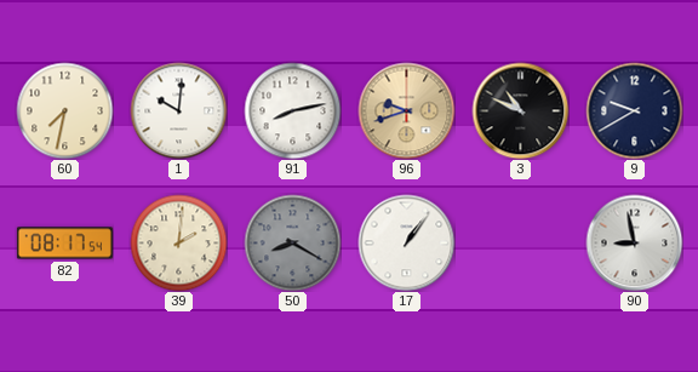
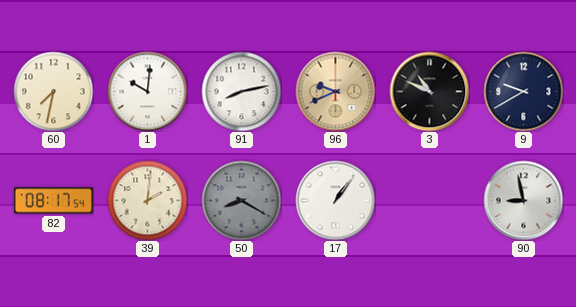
96: 9:42 -> 9:41
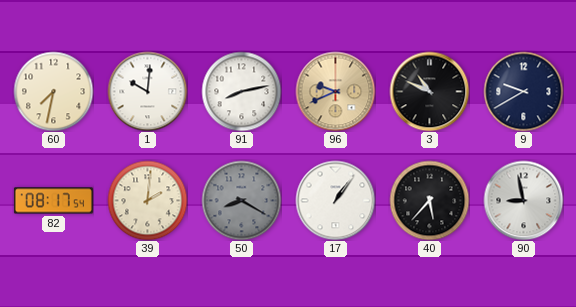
40: none -> 5:37
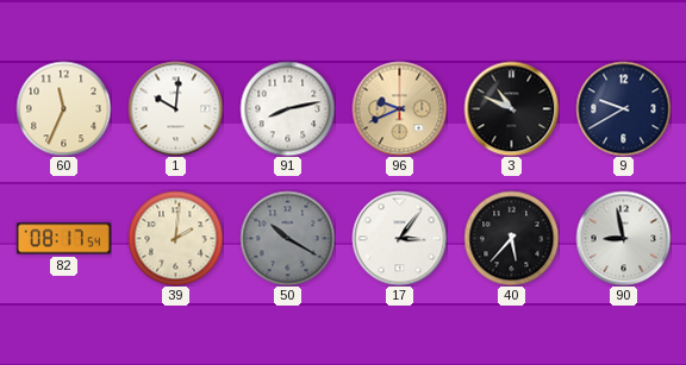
60: 7:32 -> 11:34
50: 8:20 -> 10:20
17: 1:06 -> 3:06
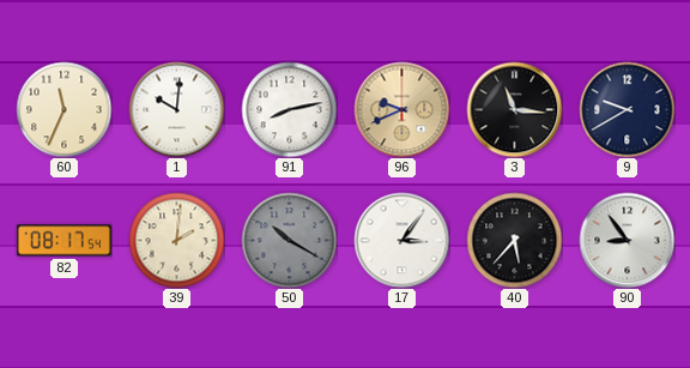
3: 10:49 -> 11:16
90: 8:58 -> 8:54
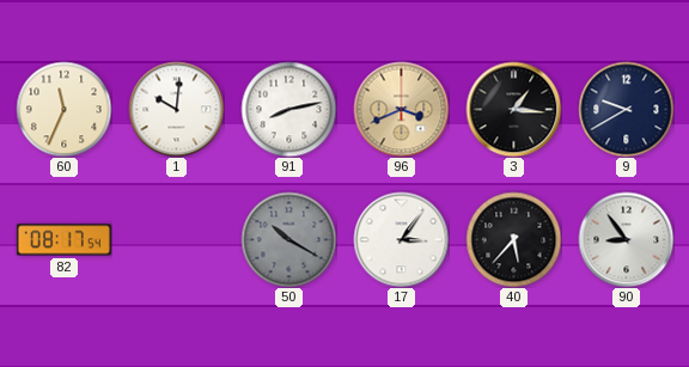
96: 9:41 -> 3:41
3: 11:16 -> 1:16
39: 2:01 -> none
